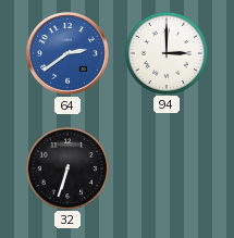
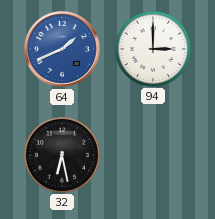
64: 2:39 -> 1:41
32: 6:33 -> 6:28
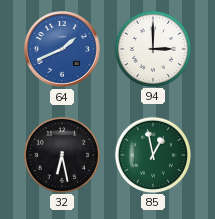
85: none -> 12:58
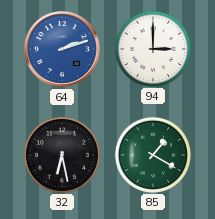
64: 1:41 -> 2:12
85: 12:58 -> 1:20
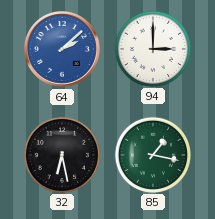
64: 2:12 -> 2:08
85: 1:20 -> 1:17
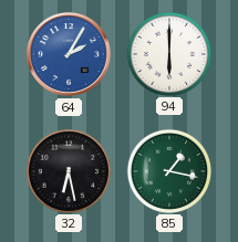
64: 2:08 -> 2:05
94: 3:00 -> 6:00
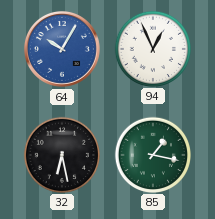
64: 2:05 -> 10:05
94: 6:00 -> 12:56
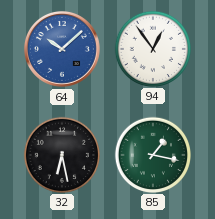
64: 10:05 -> 10:08
94: 12:56 -> 12:54
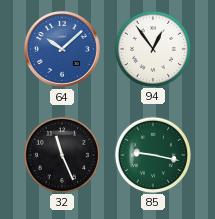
32: 6:28 -> 11:26
85: 1:17 -> 9:17
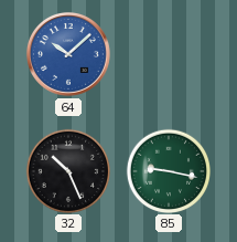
94: 12:54 -> none
32: 11:26 -> 10:26
